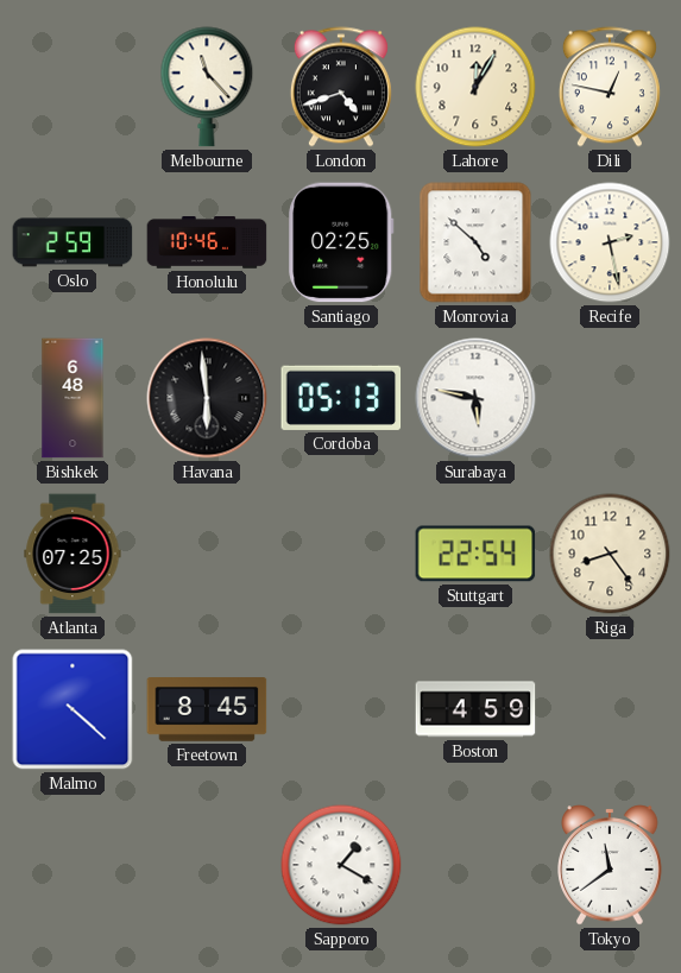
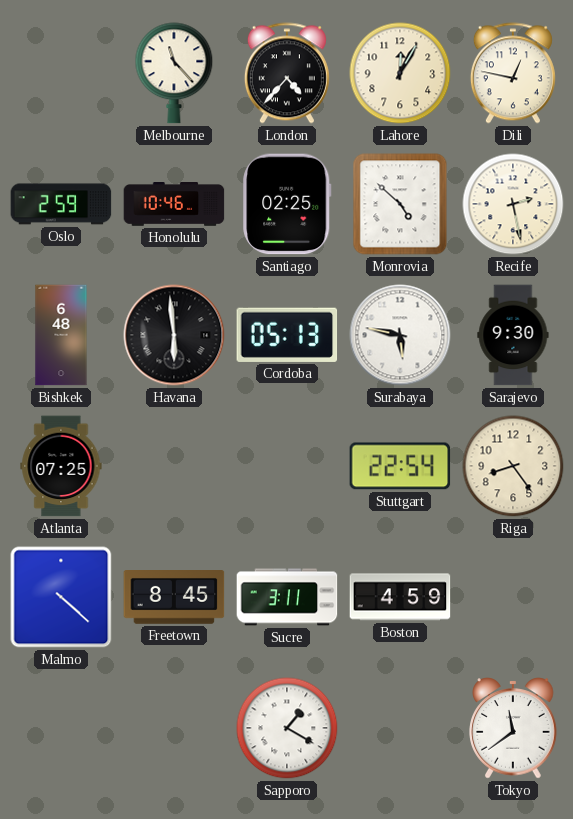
London: 4:42 -> 4:37
Sarajevo: none -> 9:30
Sucre: none -> 3:11
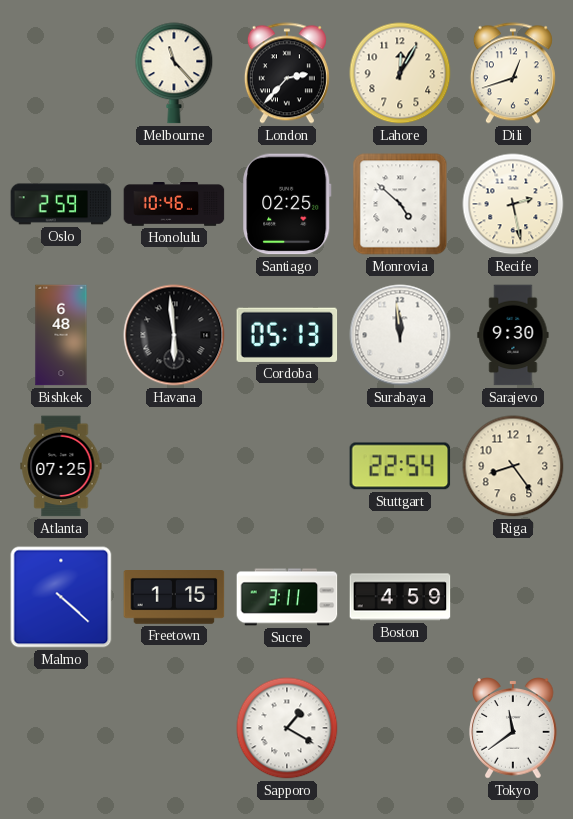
London: 4:37 -> 2:37
Dili: 12:47 -> 12:42
Surabaya: 5:47 -> 11:59
Freetown: 8:45 -> 1:15
